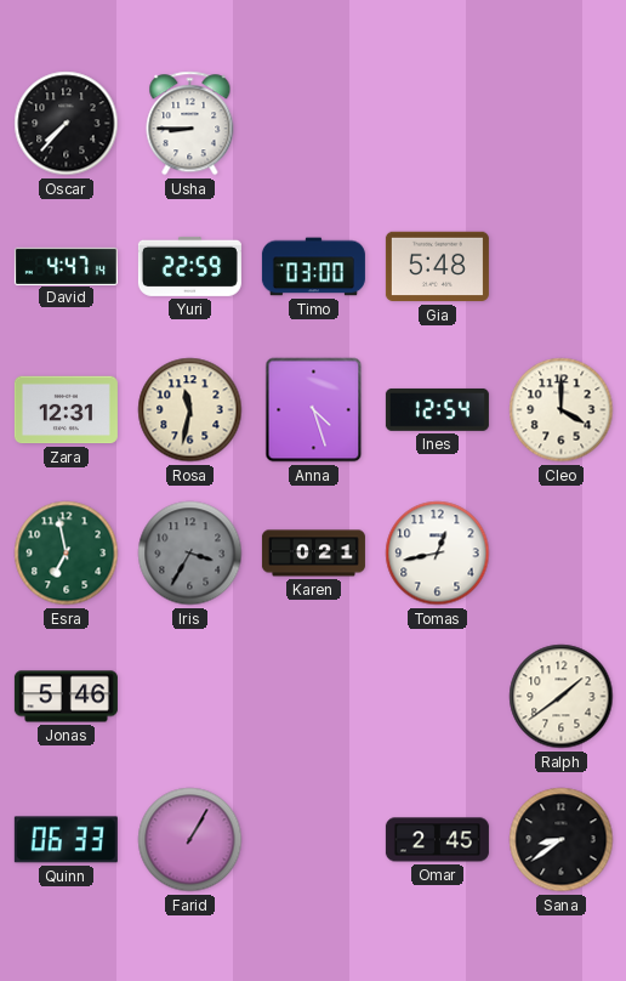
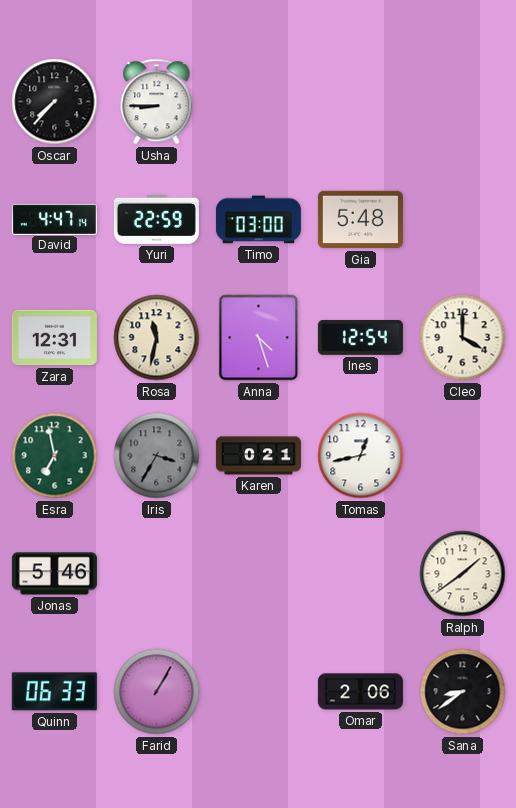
Omar: 2:45 -> 2:06
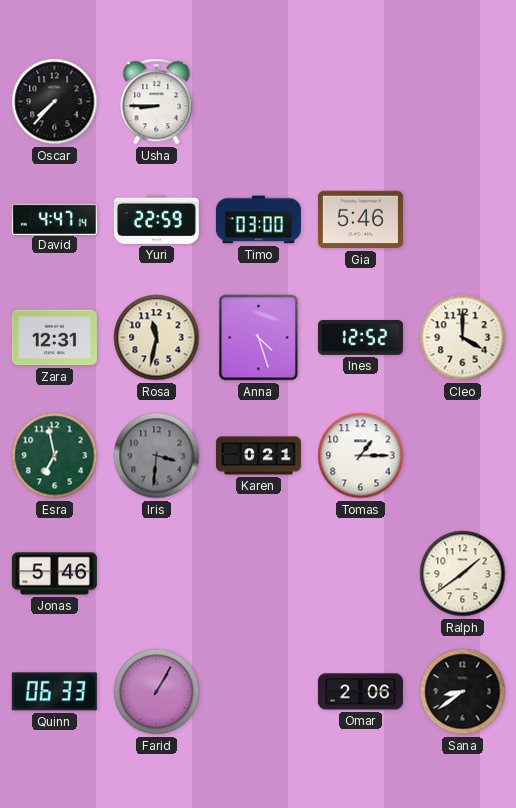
Gia: 5:48 -> 5:46
Ines: 12:54 -> 12:52
Iris: 3:35 -> 3:31
Tomas: 12:43 -> 1:15
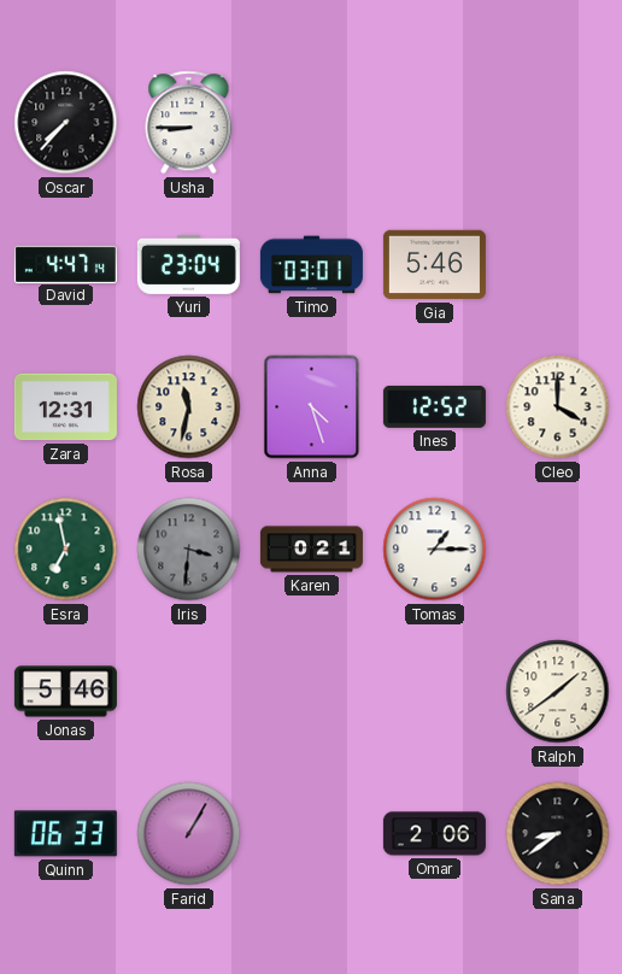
Yuri: 22:59 -> 23:04
Timo: 03:00 -> 03:01
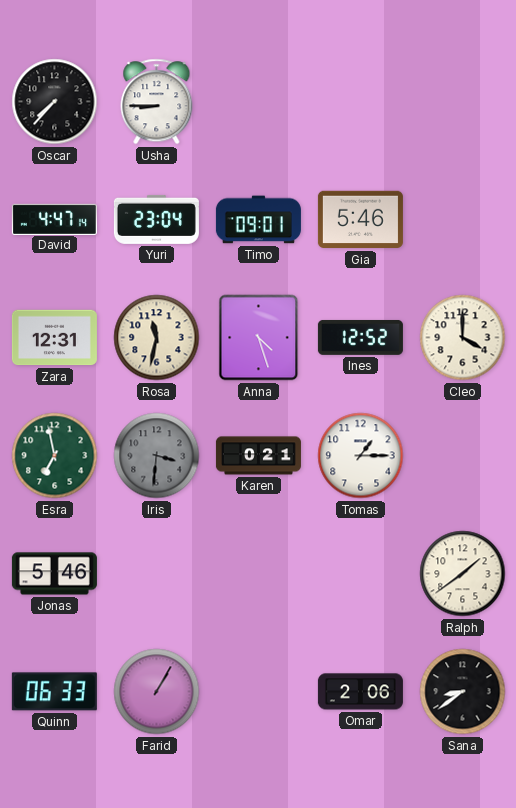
Timo: 03:01 -> 09:01
